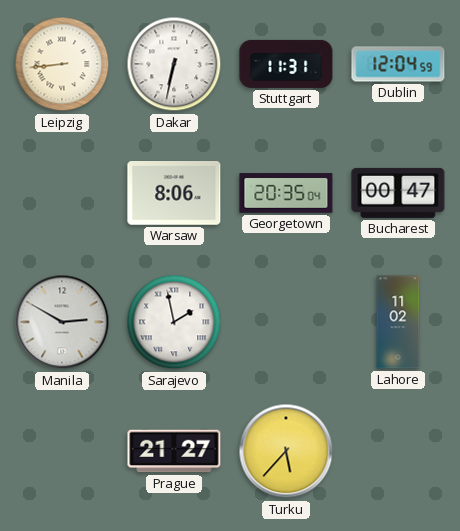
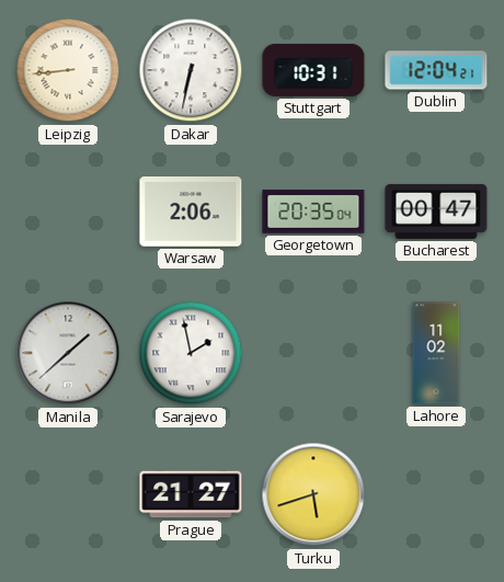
Stuttgart: 11:31 -> 10:31
Dublin: 12:04:59 -> 12:04:21
Warsaw: 8:06 -> 2:06
Manila: 2:50 -> 1:38
Turku: 5:37 -> 5:42
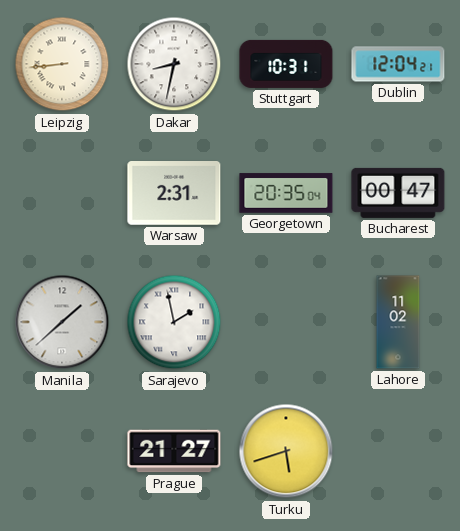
Dakar: 6:32 -> 8:32
Warsaw: 2:06 -> 2:31
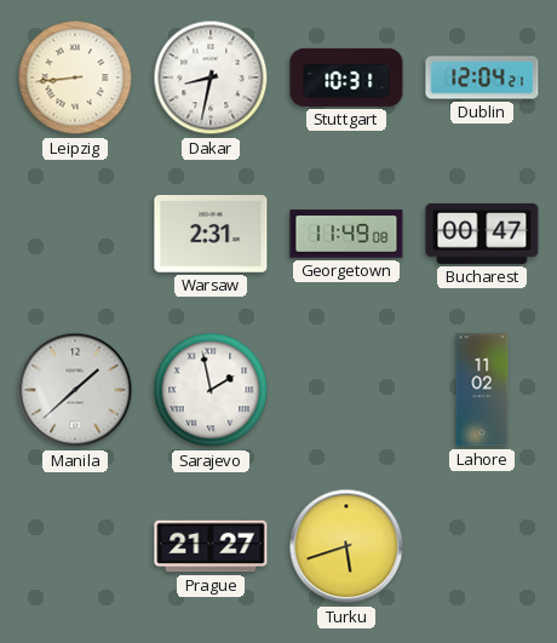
Georgetown: 20:35 -> 11:49
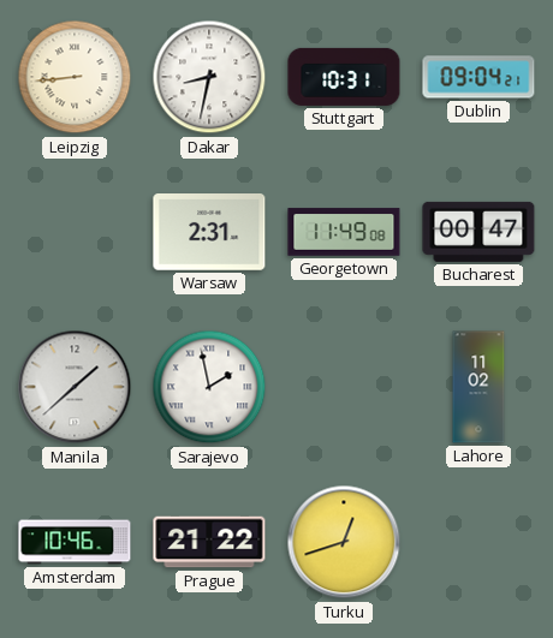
Dublin: 12:04 -> 09:04
Amsterdam: none -> 10:46
Prague: 21:27 -> 21:22
Turku: 5:42 -> 12:42
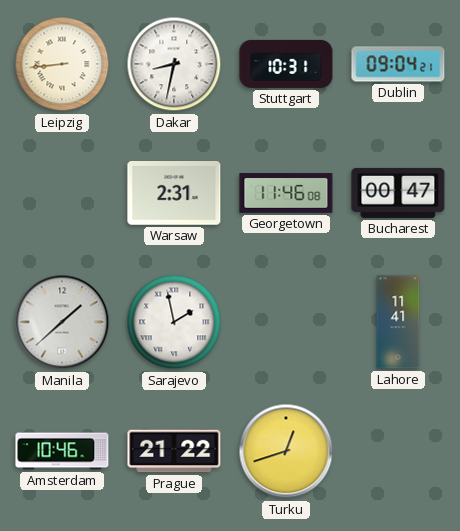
Georgetown: 11:49 -> 11:46
Lahore: 11:02 -> 11:41
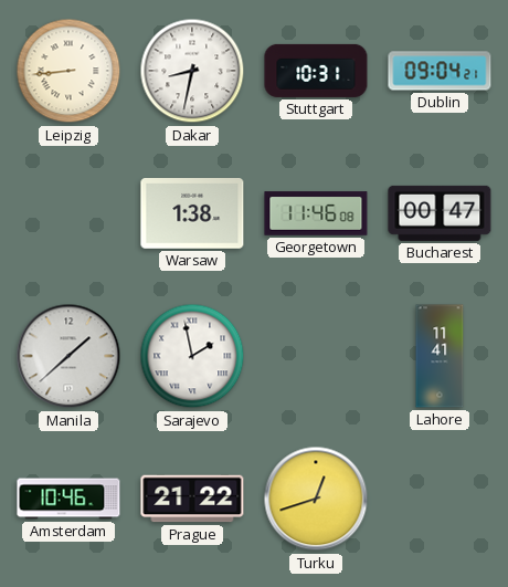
Warsaw: 2:31 -> 1:38
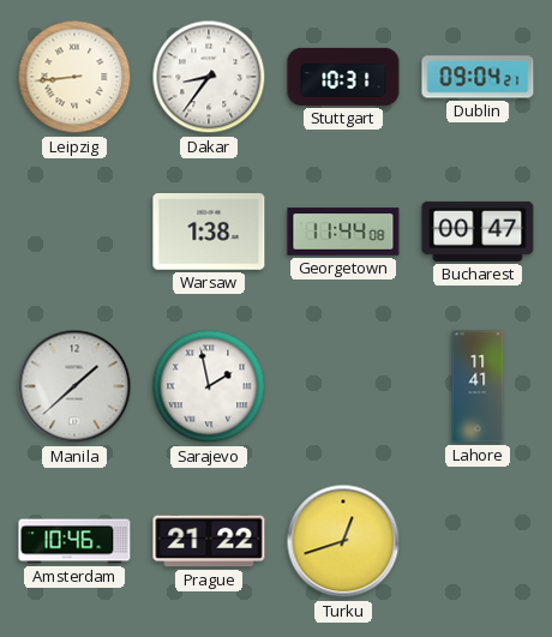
Dakar: 8:32 -> 8:36
Georgetown: 11:46 -> 11:44
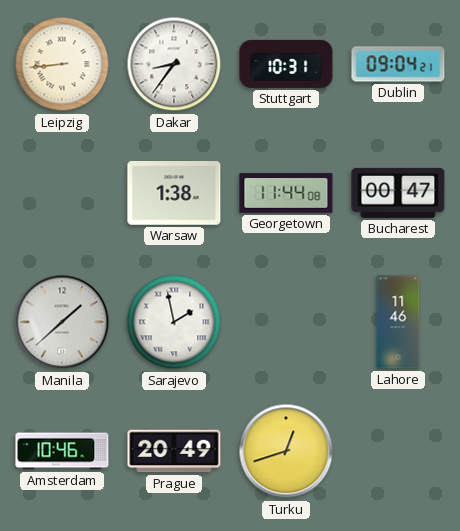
Lahore: 11:41 -> 11:46
Prague: 21:22 -> 20:49
